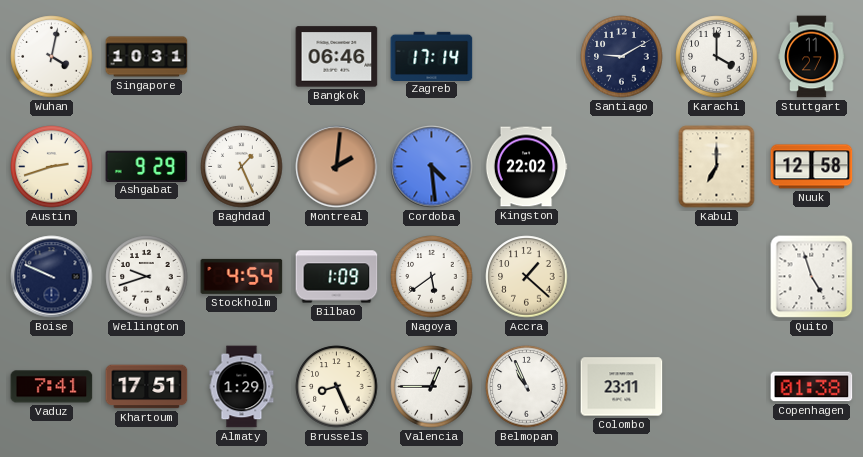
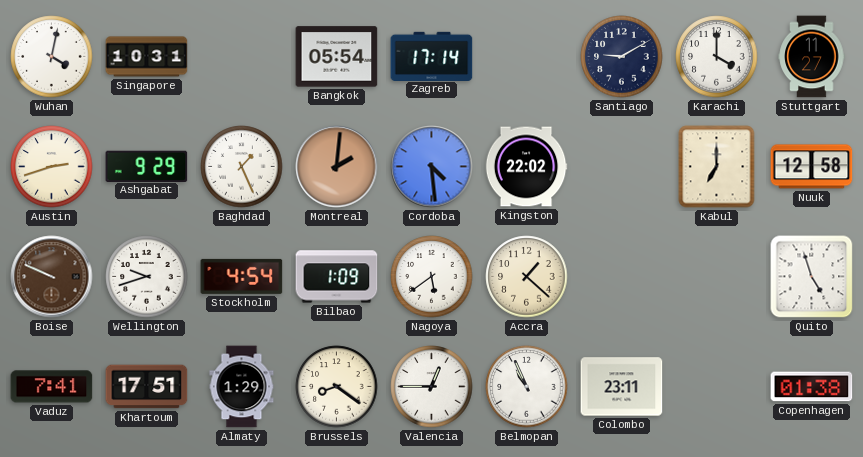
Bangkok: 06:46 -> 05:54
Boise dial: navy -> brown
Brussels: 8:26 -> 8:21
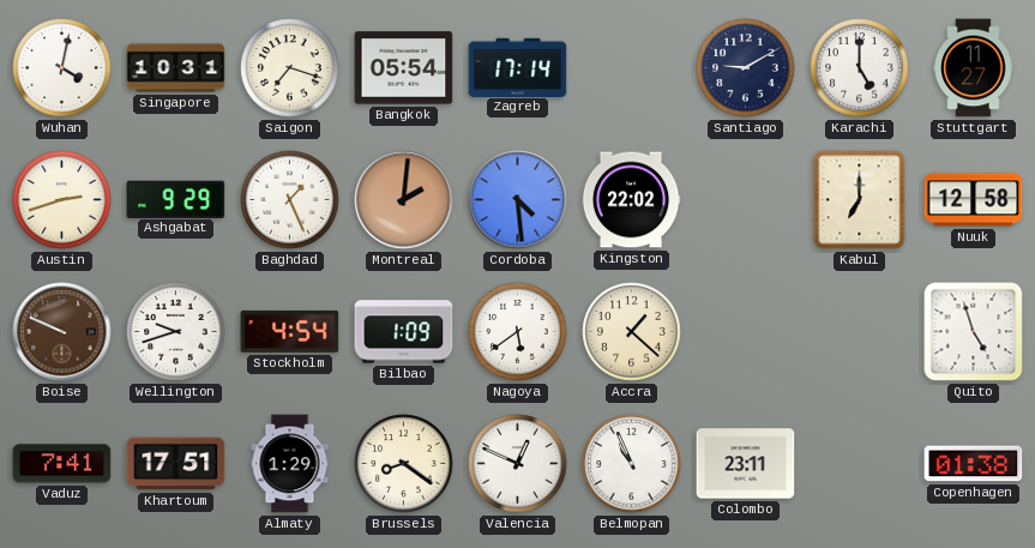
Saigon: none -> 7:18
Karachi: 4:00 -> 5:00
Valencia: 12:45 -> 12:49
